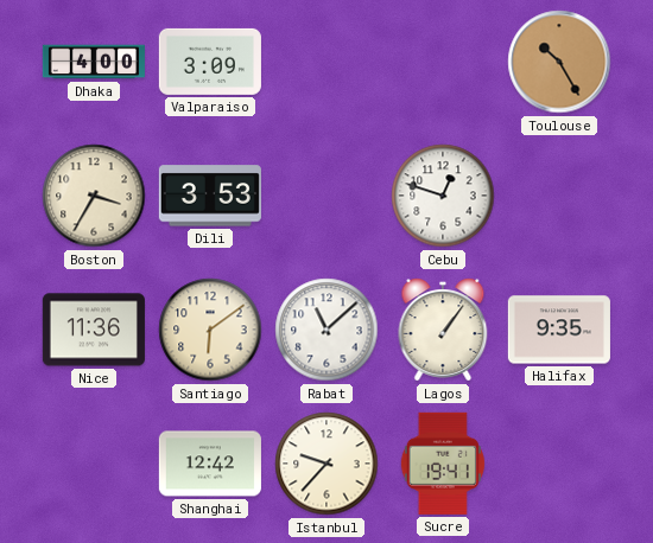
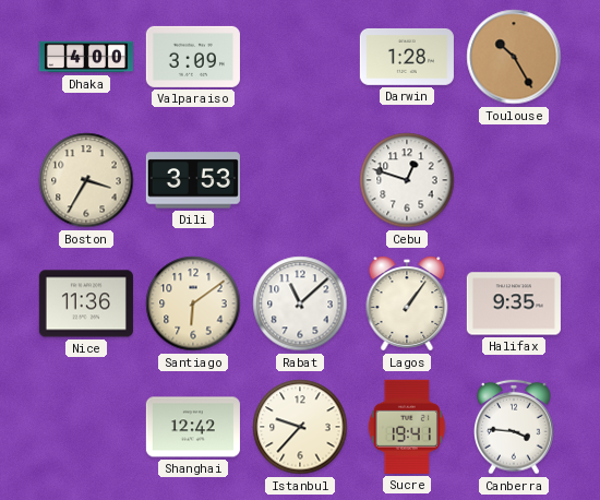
Darwin: none -> 1:28
Canberra: none -> 3:46
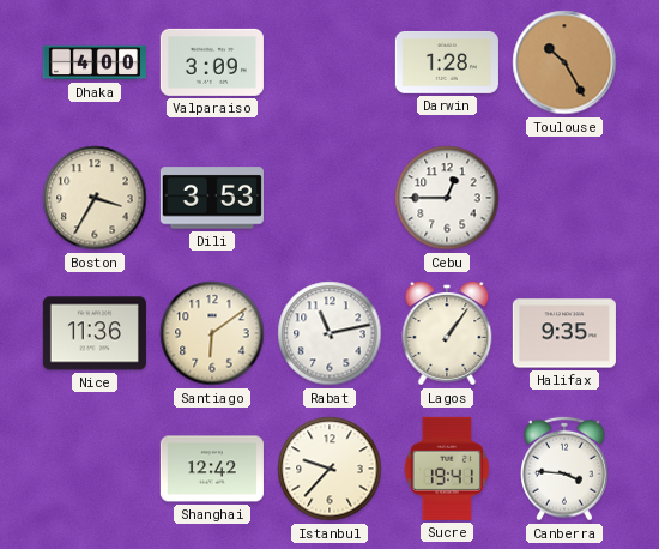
Cebu: 12:48 -> 12:45
Rabat: 11:08 -> 11:13
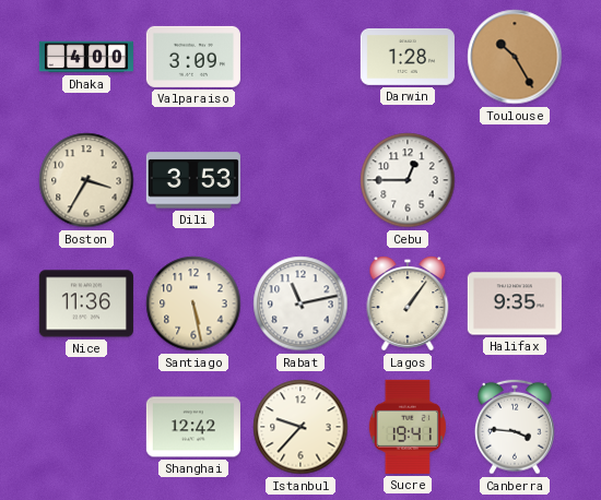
Santiago: 6:09 -> 5:28
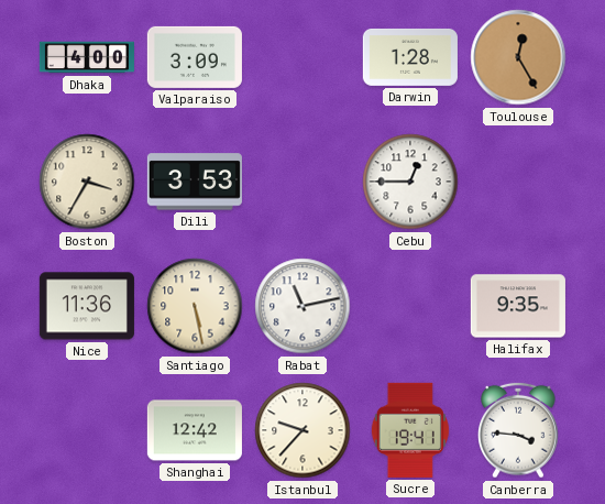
Toulouse: 10:25 -> 12:25
Lagos: 1:06 -> none
